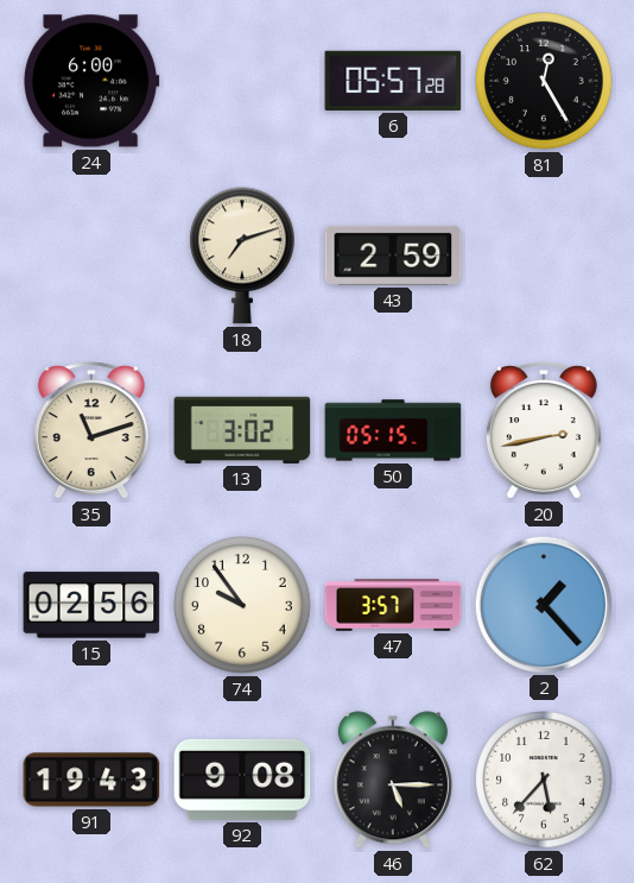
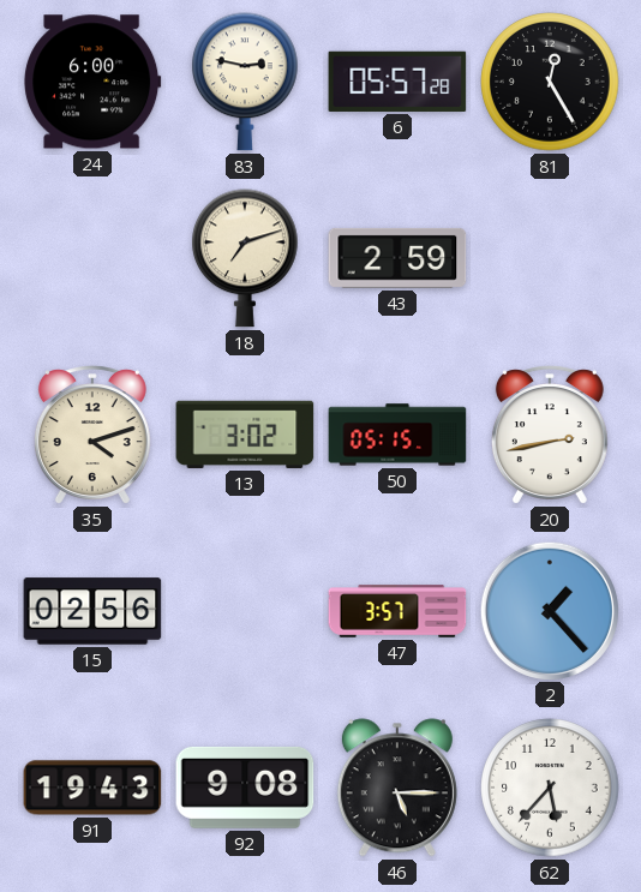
83: none -> 2:47
35: 11:12 -> 4:12
74: 9:54 -> none
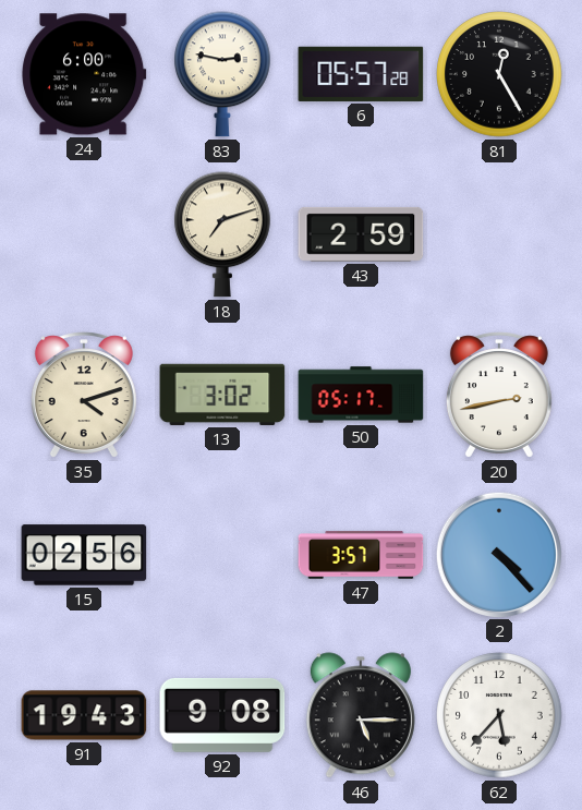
50: 05:15 -> 05:17
2: 1:23 -> 4:23
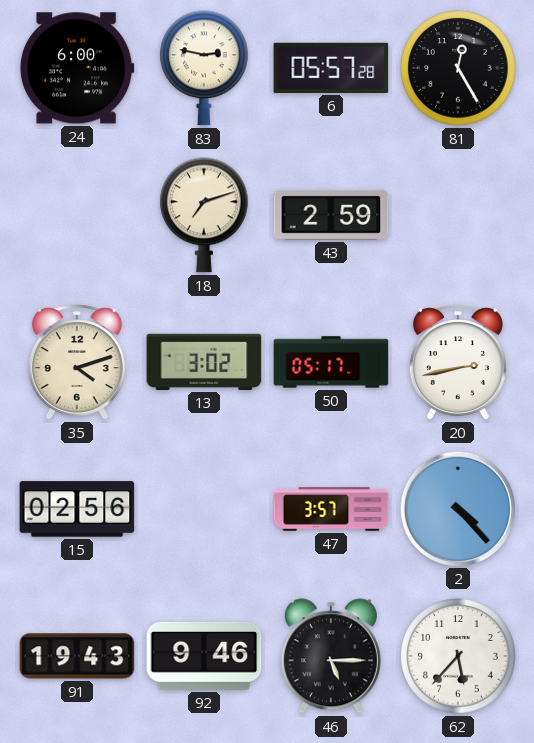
92: 9:08 -> 9:46
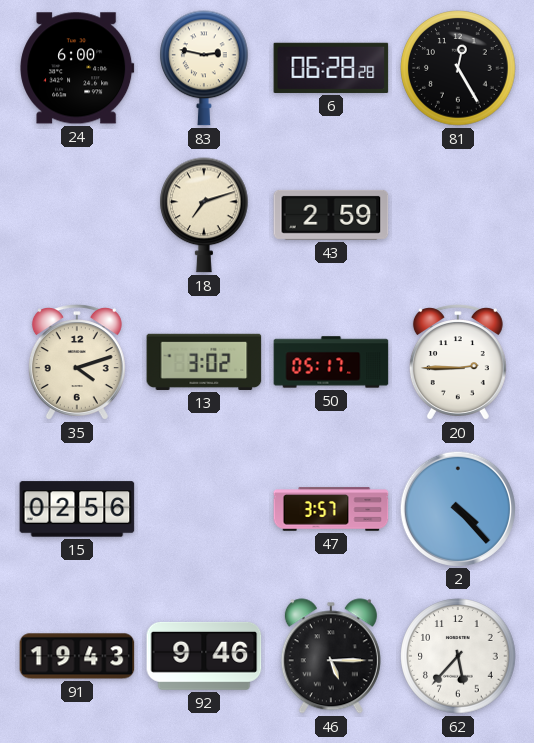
6: 05:57 -> 06:28
20: 2:43 -> 2:45
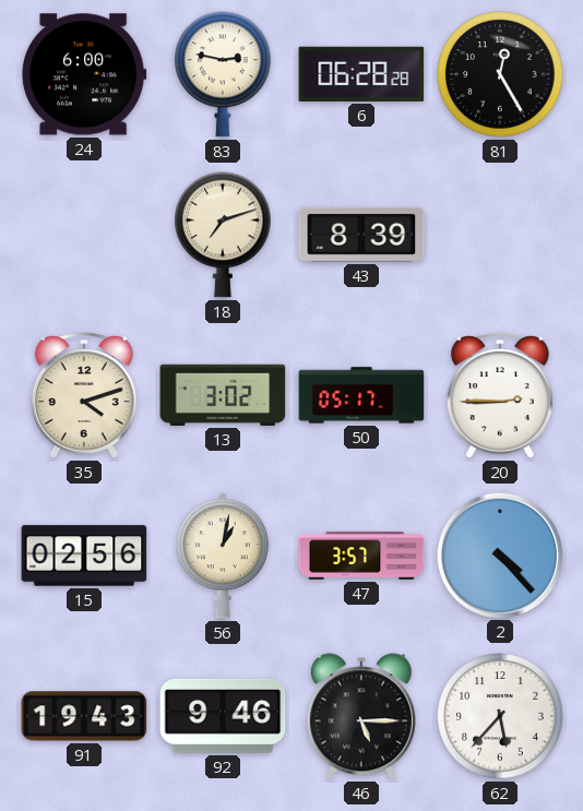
43: 2:59 -> 8:39
56: none -> 1:02
